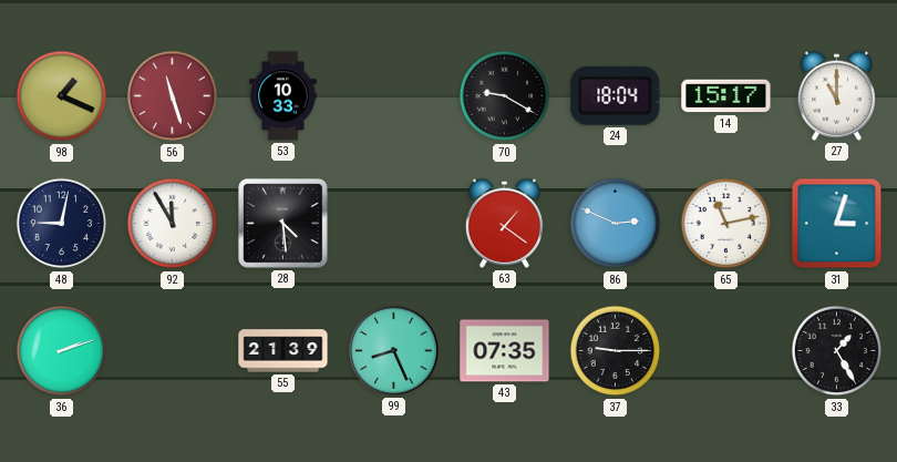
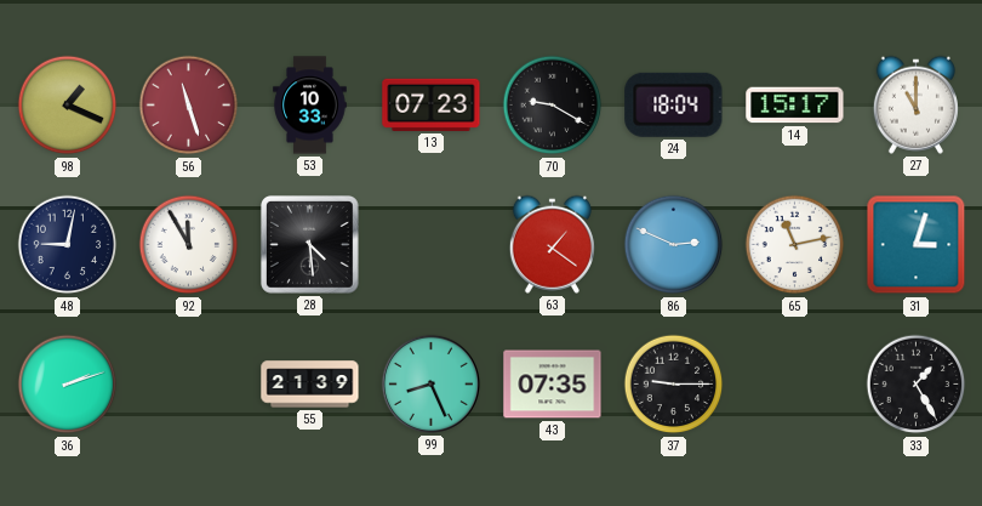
13: none -> 07:23
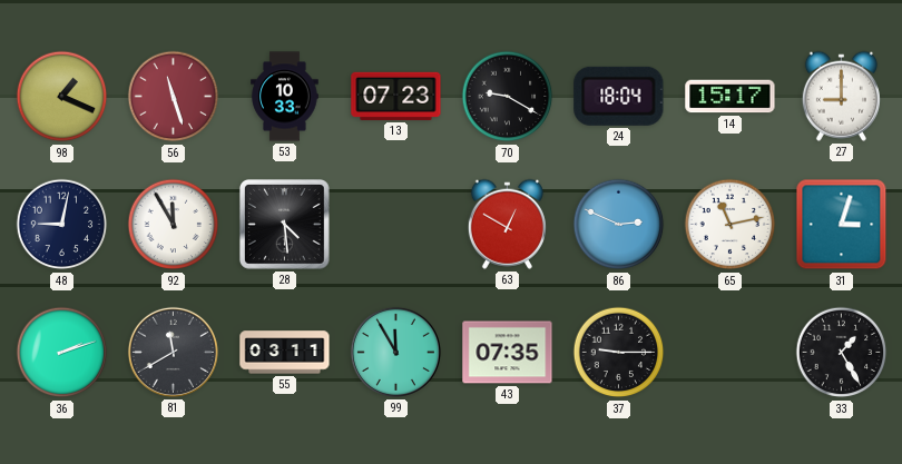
27: 11:00 -> 9:00
63: 1:21 -> 12:50
81: none -> 11:40
55: 21:39 -> 03:11
99: 8:26 -> 11:55
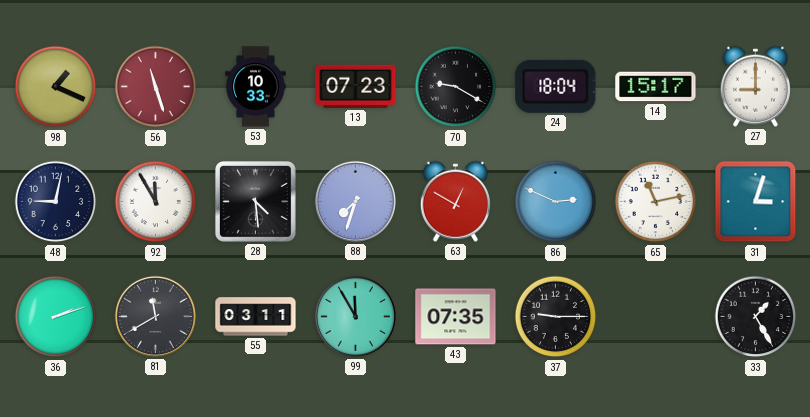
88: none -> 7:33
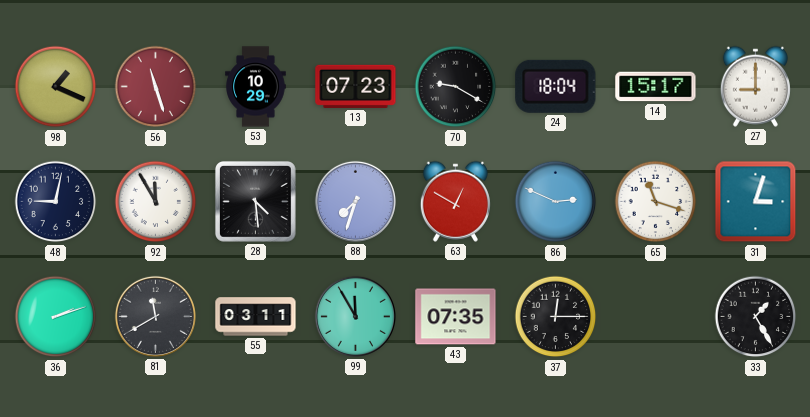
53: 10:33 -> 10:29
65: 11:13 -> 11:18
37: 9:15 -> 12:15
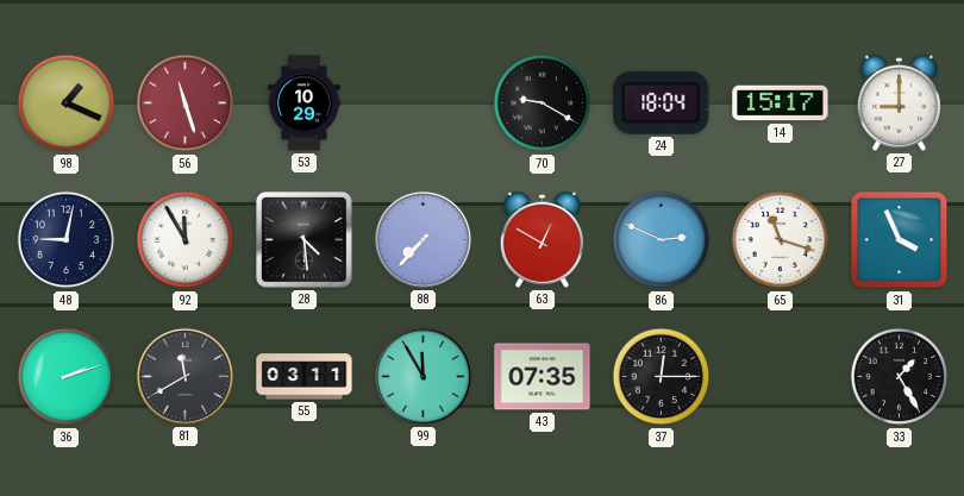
13: 07:23 -> none
88: 7:33 -> 7:37
31: 3:03 -> 3:56
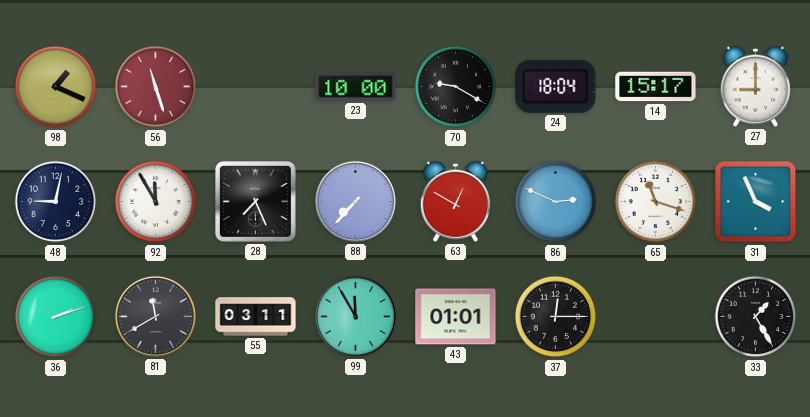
53: 10:29 -> none
23: none -> 10:00
28: 4:29 -> 7:26
43: 07:35 -> 01:01
